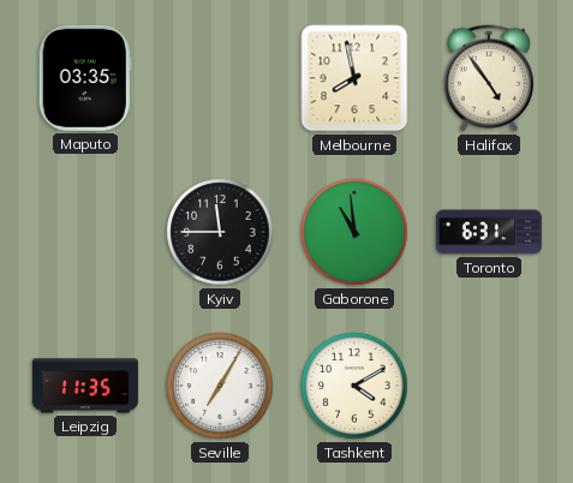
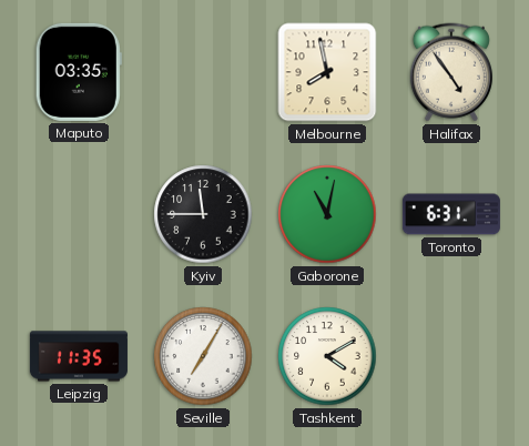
Gaborone: 10:59 -> 11:02
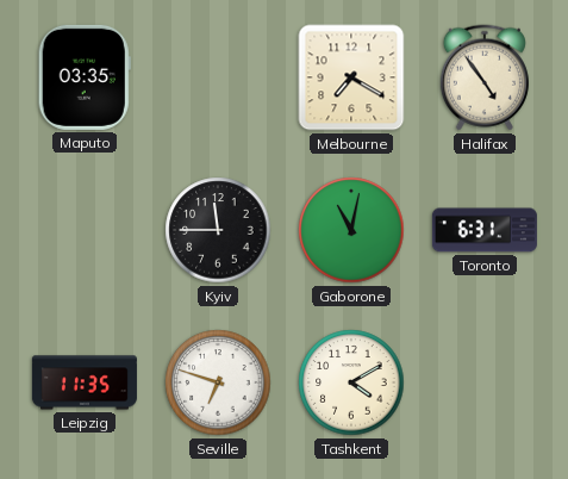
Melbourne: 7:58 -> 7:20
Seville: 7:05 -> 6:48
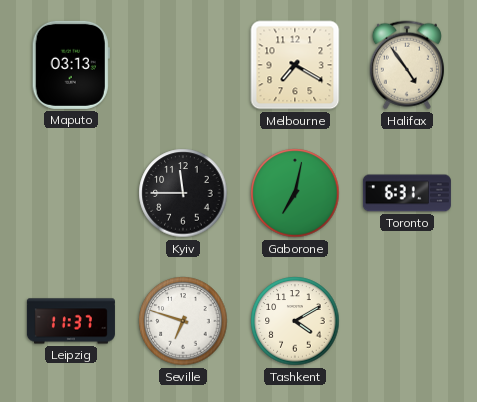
Maputo: 03:35 -> 03:13
Gaborone: 11:02 -> 7:02
Leipzig: 11:35 -> 11:37
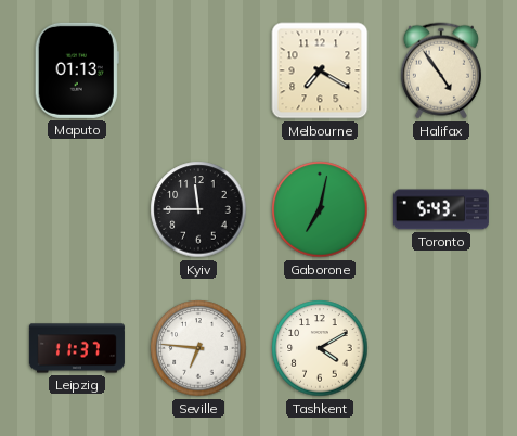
Maputo: 03:13 -> 01:13
Toronto: 6:31 -> 5:43
Seville: 6:48 -> 6:46
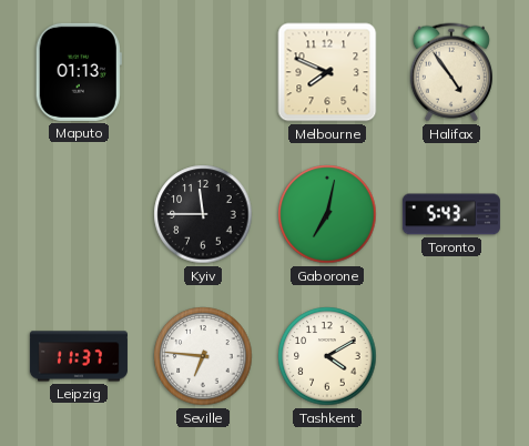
Melbourne: 7:20 -> 7:49
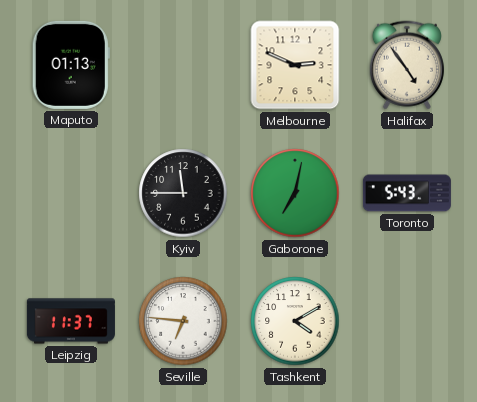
Melbourne: 7:49 -> 2:49
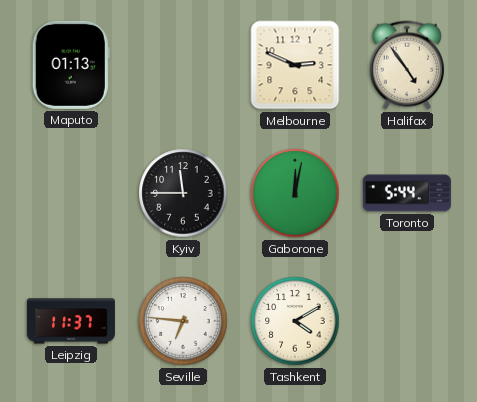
Gaborone: 7:02 -> 12:02
Toronto: 5:43 -> 5:44
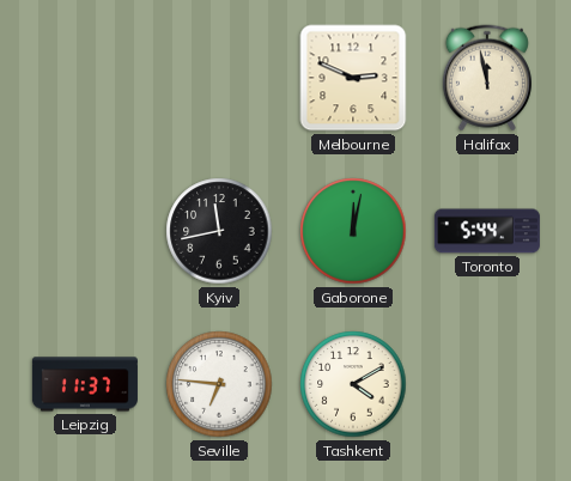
Maputo: 01:13 -> none
Halifax: 4:54 -> 11:58
Kyiv: 11:45 -> 11:43
